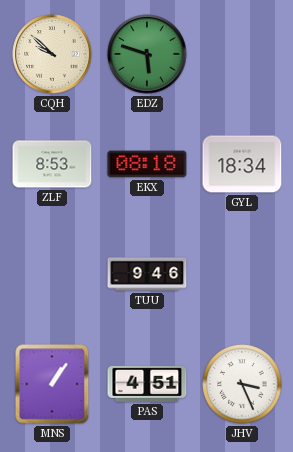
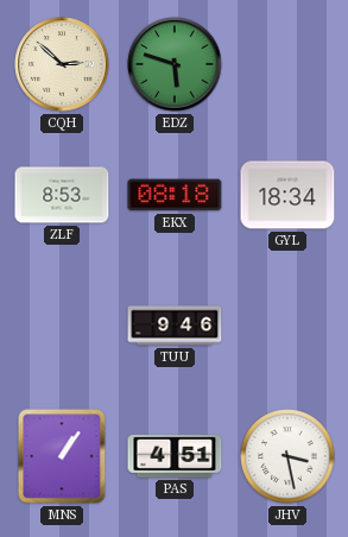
CQH: 9:52 -> 2:52
JHV: 3:26 -> 3:28
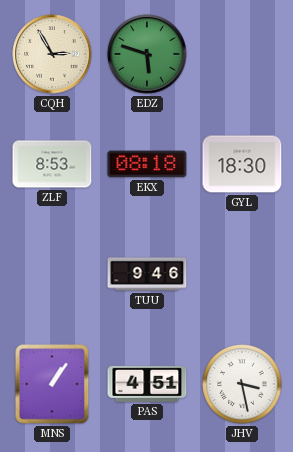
CQH: 2:52 -> 2:55
GYL: 18:34 -> 18:30
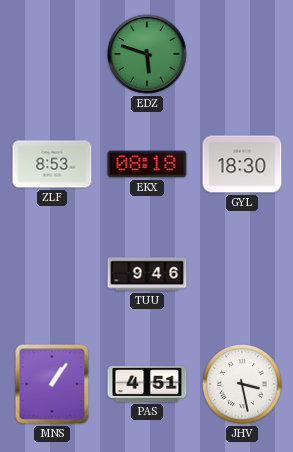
CQH: 2:55 -> none
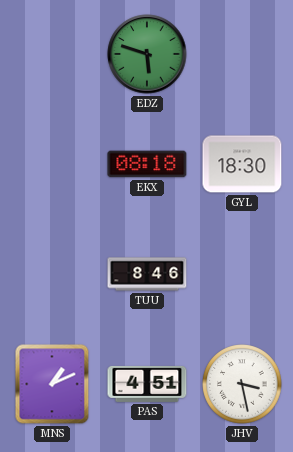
ZLF: 8:53 -> none
TUU: 9:46 -> 8:46
MNS: 1:06 -> 1:11
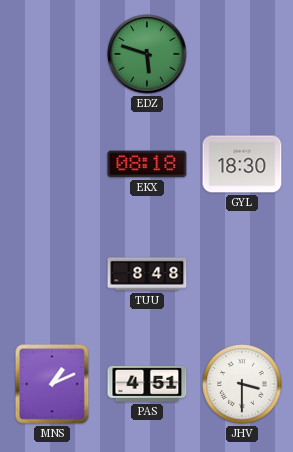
TUU: 8:46 -> 8:48
JHV: 3:28 -> 3:30
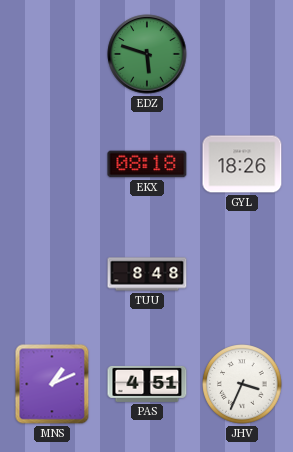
GYL: 18:30 -> 18:26
JHV: 3:30 -> 3:34
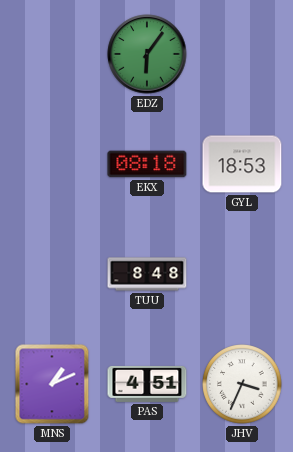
EDZ: 5:48 -> 6:06
GYL: 18:26 -> 18:53
